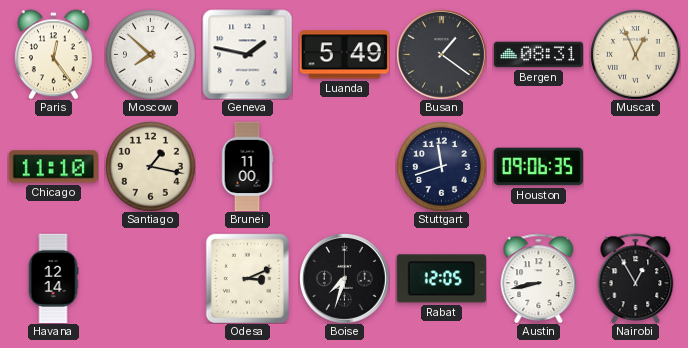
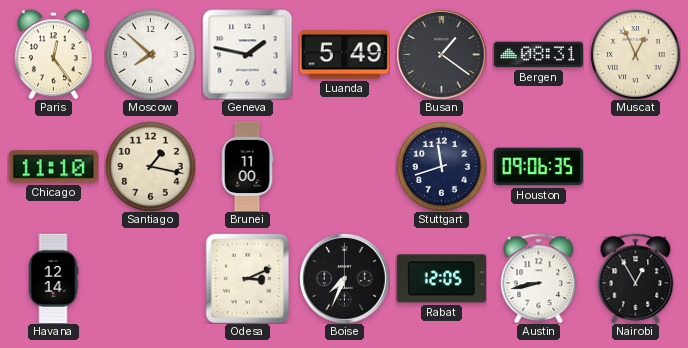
Boise: 7:33 -> 7:34
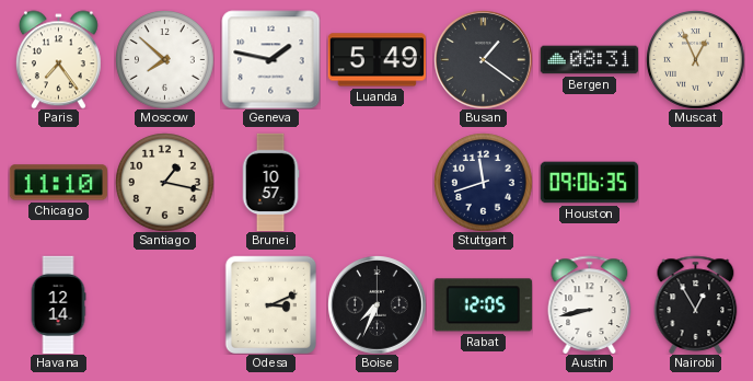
Paris: 12:24 -> 7:24
Brunei: 11:00 -> 10:57
